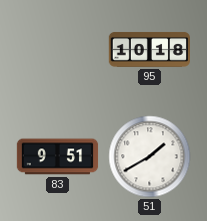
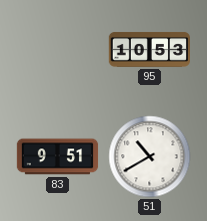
95: 10:18 -> 10:53
51: 1:40 -> 10:40
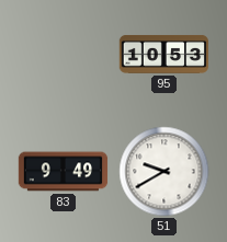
83: 9:51 -> 9:49
51: 10:40 -> 9:40
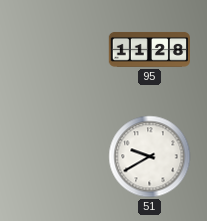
95: 10:53 -> 11:28
83: 9:49 -> none
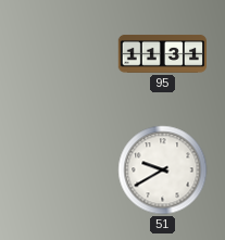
95: 11:28 -> 11:31
